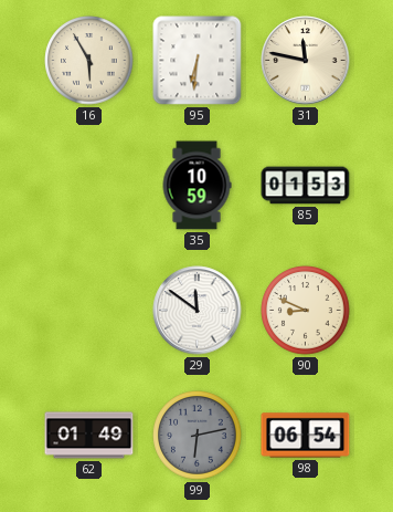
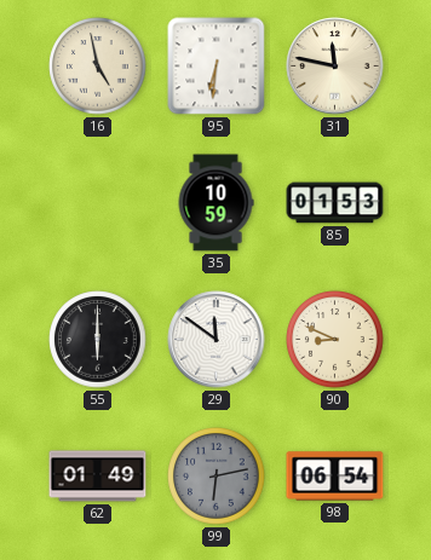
16: 5:55 -> 4:58
55: none -> 6:00
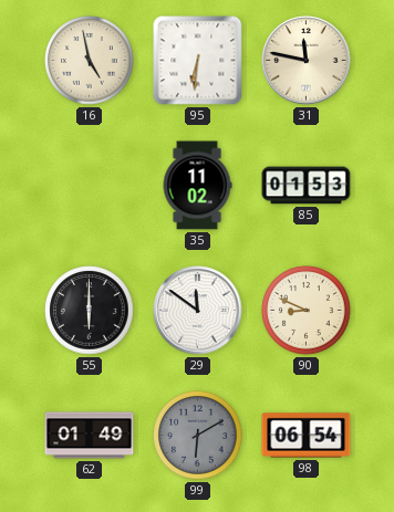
35: 10:59 -> 11:02
99: 6:13 -> 6:10
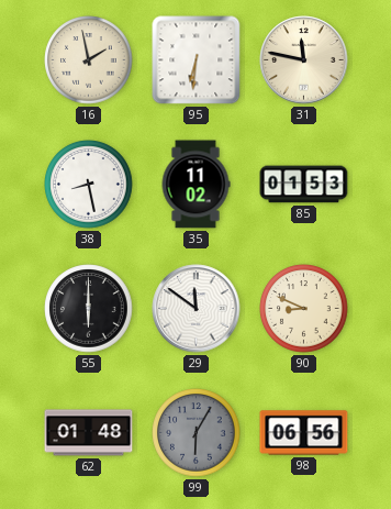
16: 4:58 -> 1:58
38: none -> 8:28
62: 01:49 -> 01:48
99: 6:10 -> 6:05
98: 06:54 -> 06:56
